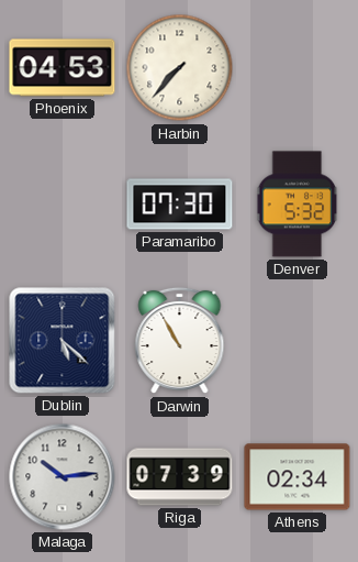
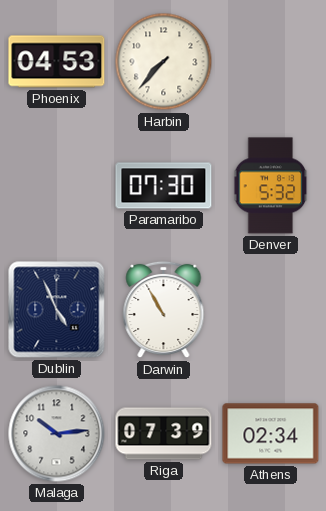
Dublin: 5:22 -> 4:56
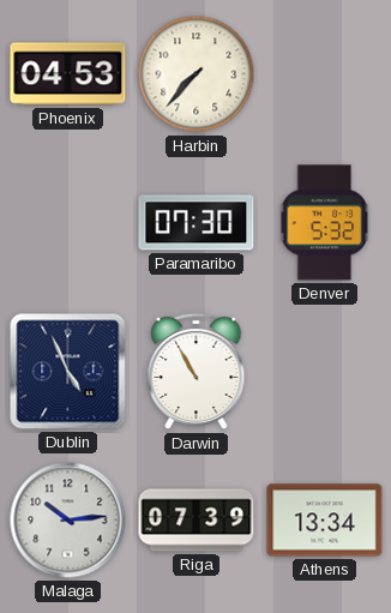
Athens: 02:34 -> 13:34
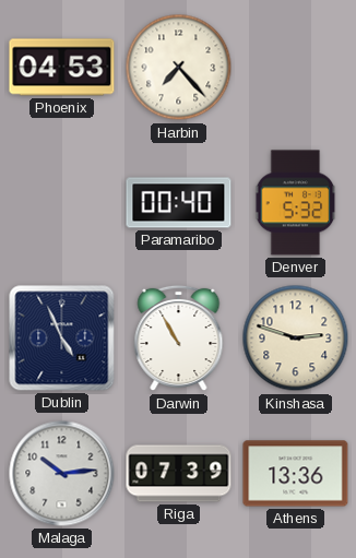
Harbin: 7:37 -> 7:23
Paramaribo: 07:30 -> 00:40
Kinshasa: none -> 2:48
Athens: 13:34 -> 13:36
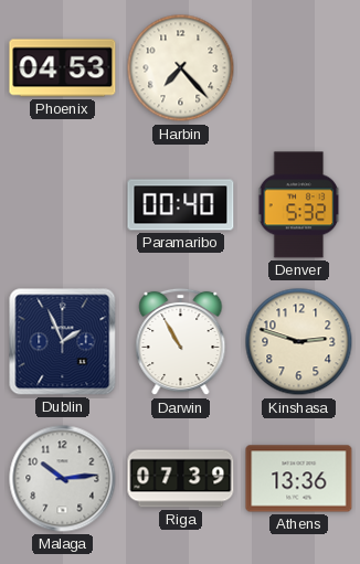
Dublin: 4:56 -> 1:56
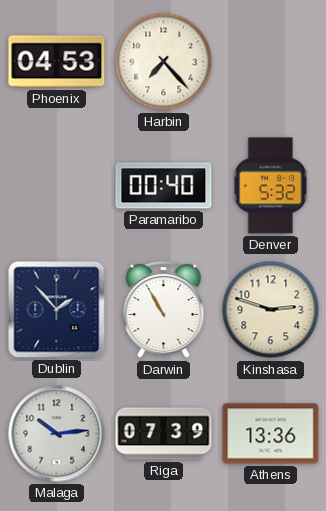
Dublin: 1:56 -> 1:53
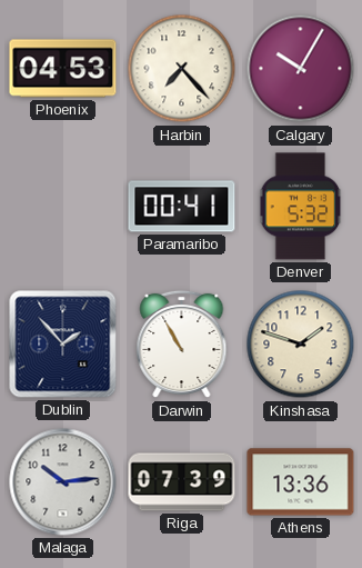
Calgary: none -> 10:05
Paramaribo: 00:40 -> 00:41
Kinshasa: 2:48 -> 1:48
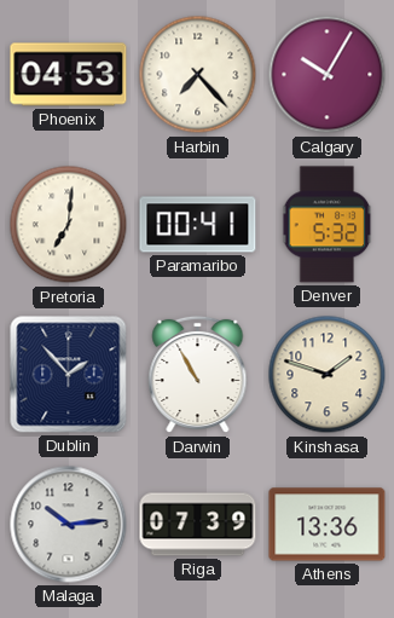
Pretoria: none -> 7:01
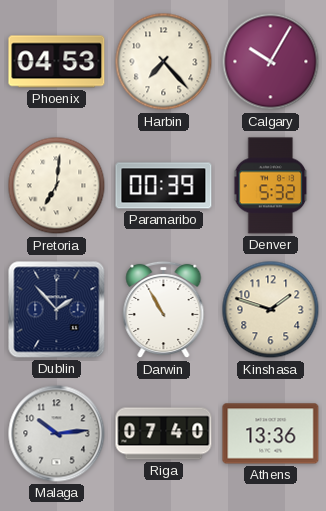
Paramaribo: 00:41 -> 00:39
Riga: 07:39 -> 07:40
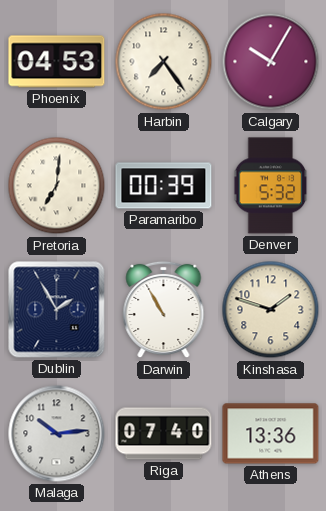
Harbin: 7:23 -> 7:24
Dublin: 1:53 -> 1:55
